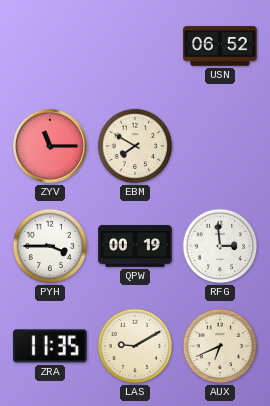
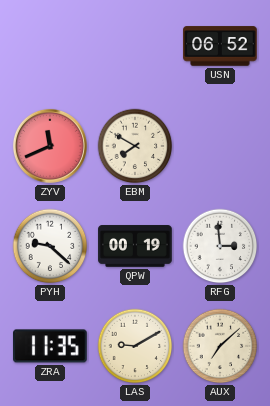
ZYV: 11:15 -> 11:41
PYH: 3:45 -> 9:22
AUX: 6:41 -> 7:08
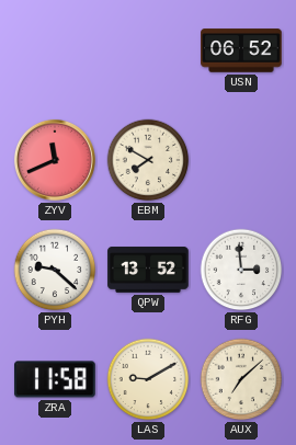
QPW: 00:19 -> 13:52
ZRA: 11:35 -> 11:58
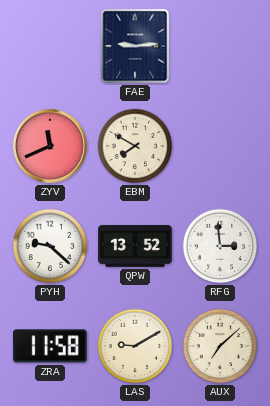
FAE: none -> 9:14
USN: 06:52 -> none
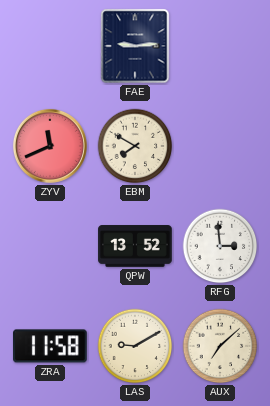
PYH: 9:22 -> none
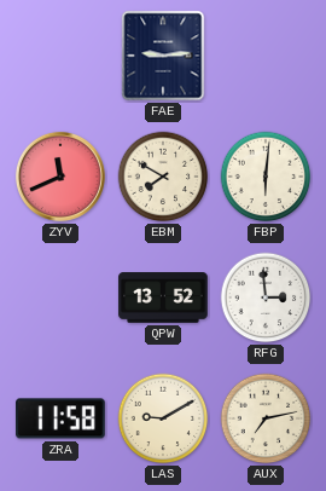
FBP: none -> 6:01
AUX: 7:08 -> 7:13
